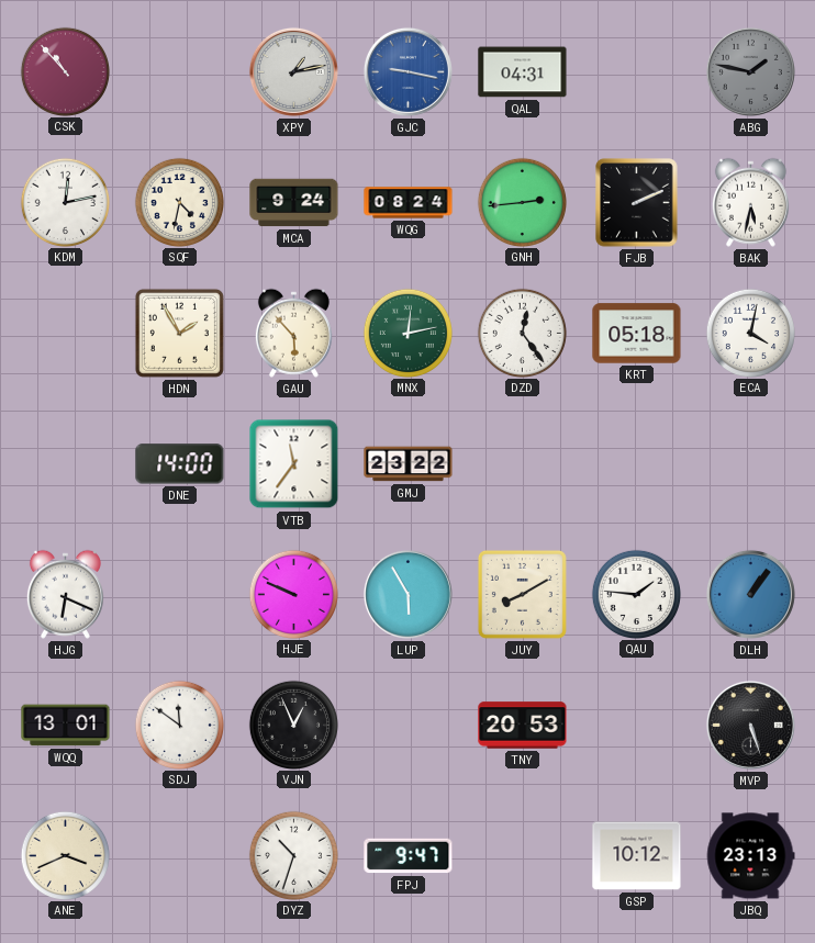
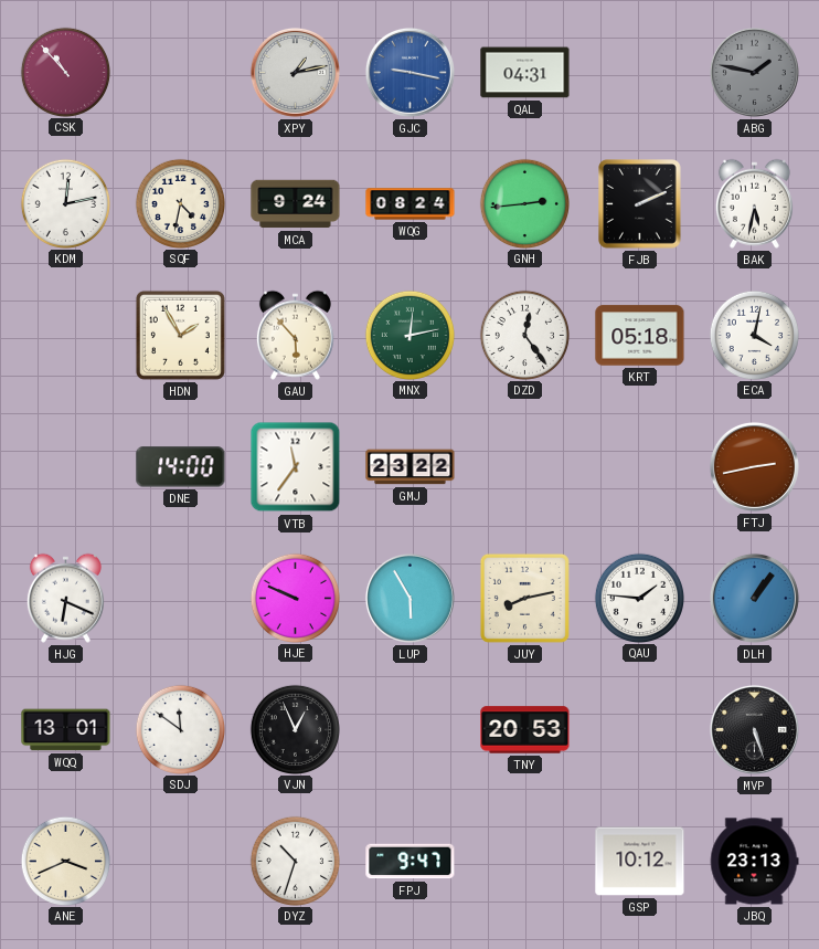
FTJ: none -> 2:43
JUY: 8:10 -> 8:13
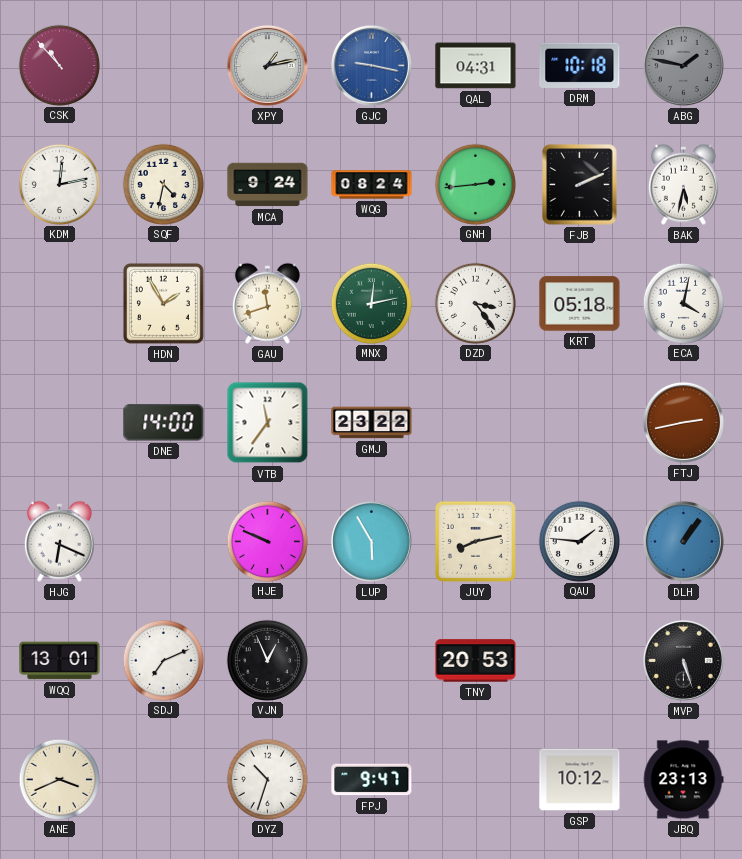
DRM: none -> 10:18
GAU: 5:53 -> 11:42
DZD: 12:24 -> 3:24
SDJ: 11:51 -> 7:11
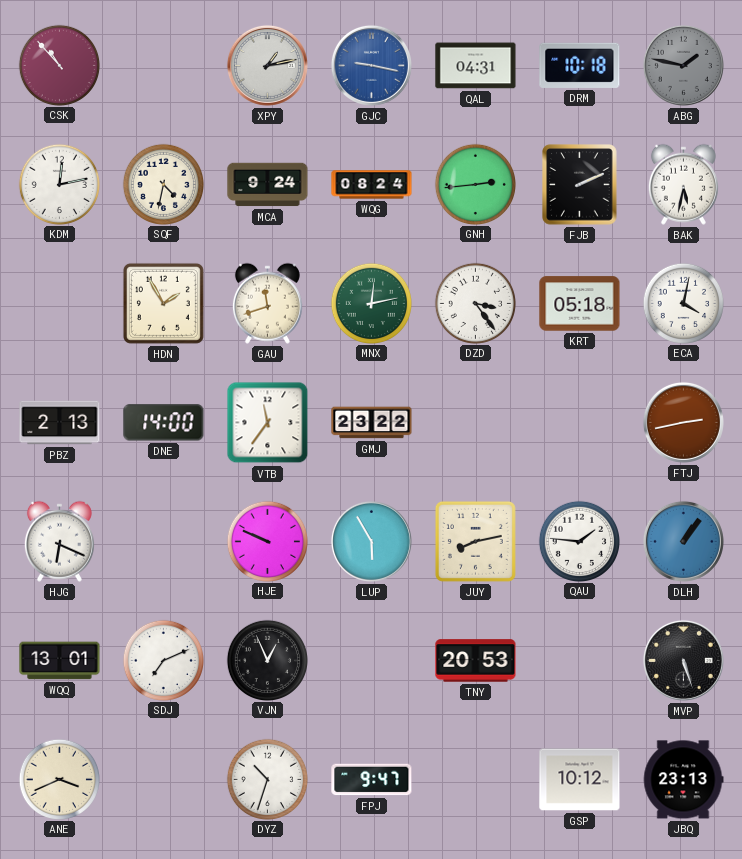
PBZ: none -> 2:13
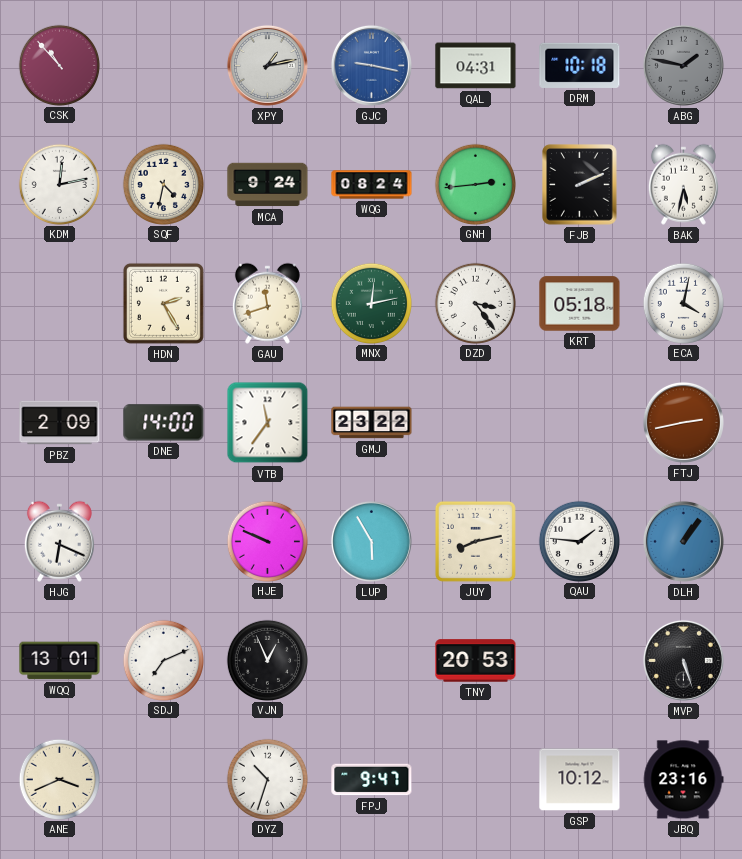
HDN: 1:55 -> 2:25
PBZ: 2:13 -> 2:09
JBQ: 23:13 -> 23:16
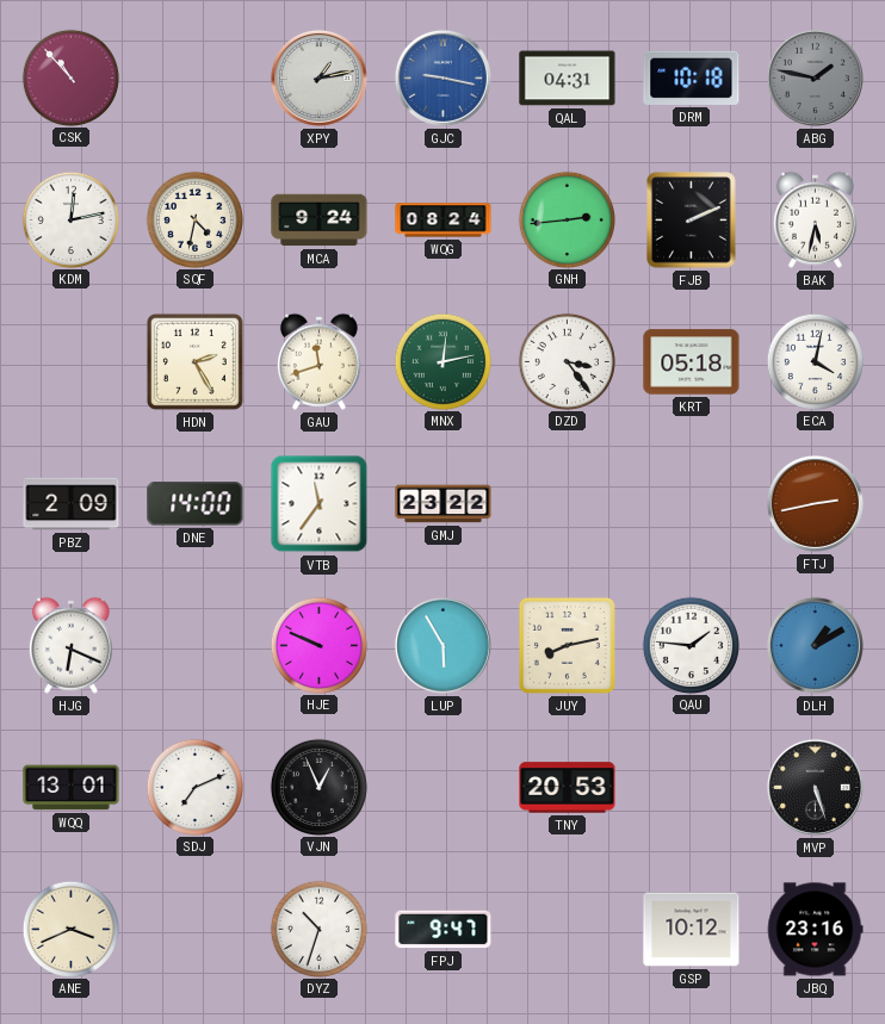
DLH: 1:06 -> 1:10
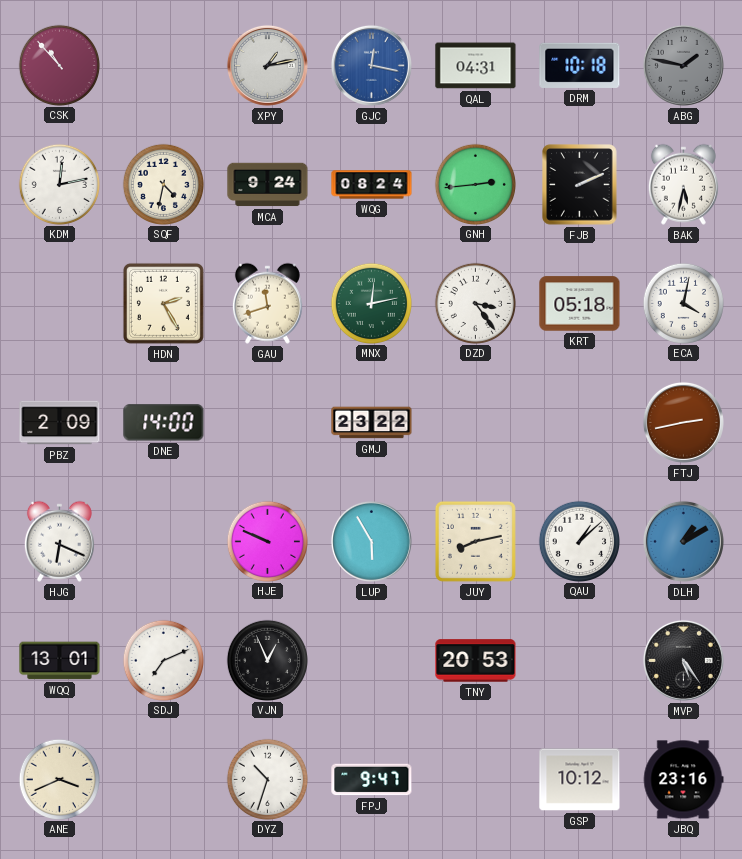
GJC: 9:17 -> 12:17
VTB: 11:36 -> none
QAU: 1:46 -> 1:08
MVP: 5:27 -> 5:24
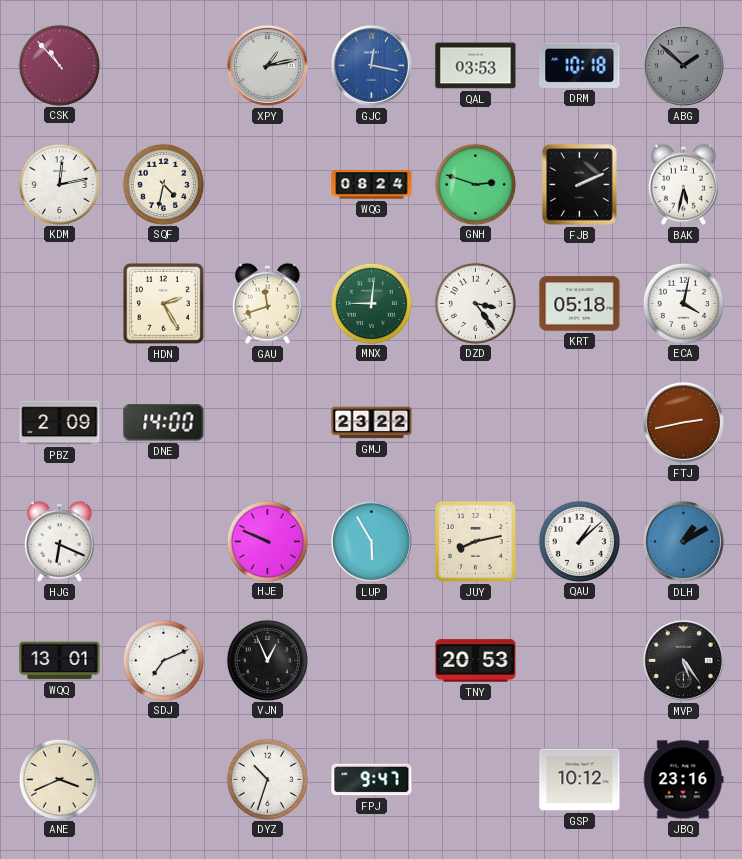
QAL: 04:31 -> 03:53
ABG: 1:47 -> 1:52
MCA: 9:24 -> none
GNH: 2:44 -> 2:48
MNX: 12:13 -> 9:01
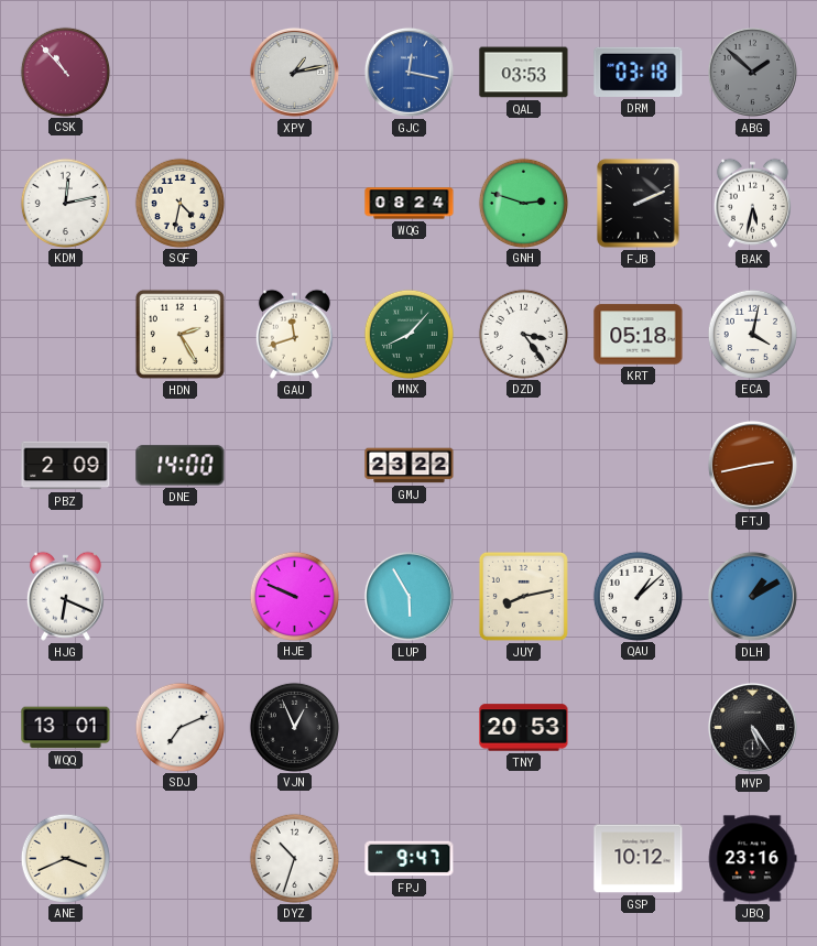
DRM: 10:18 -> 03:18
MNX: 9:01 -> 8:07
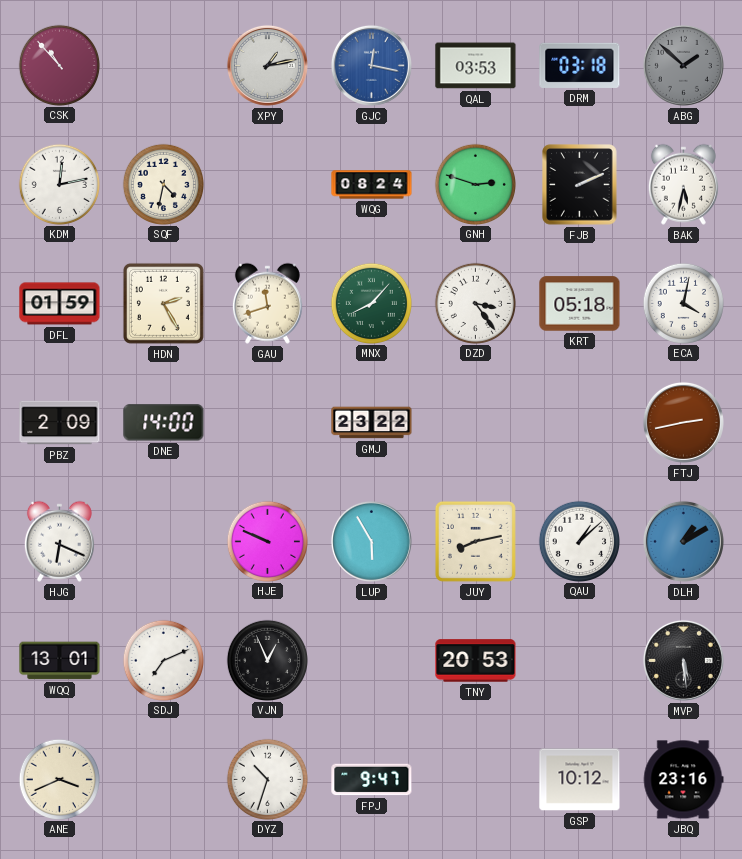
DFL: none -> 01:59
MVP: 5:24 -> 5:29
